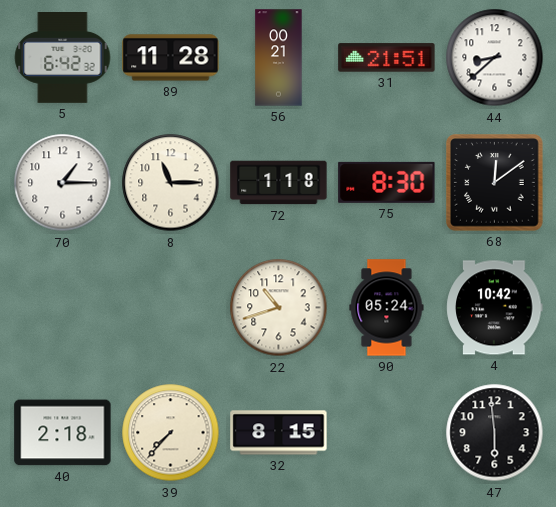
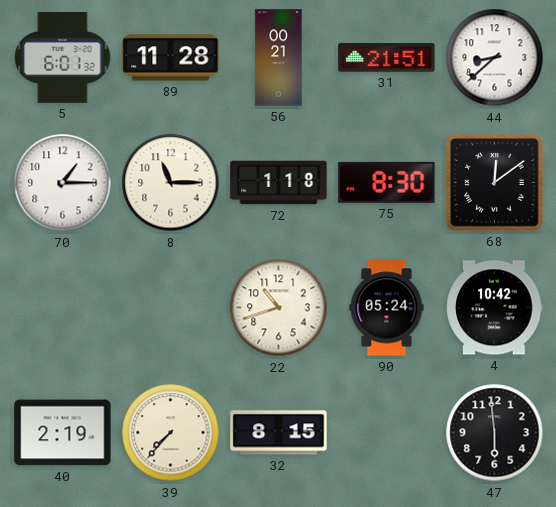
5: 6:42 -> 6:01
40: 2:18 -> 2:19
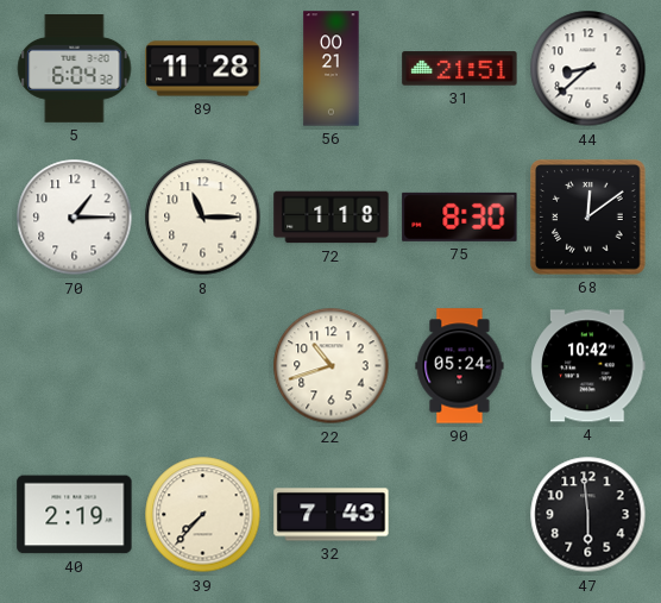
5: 6:01 -> 6:04
32: 8:15 -> 7:43
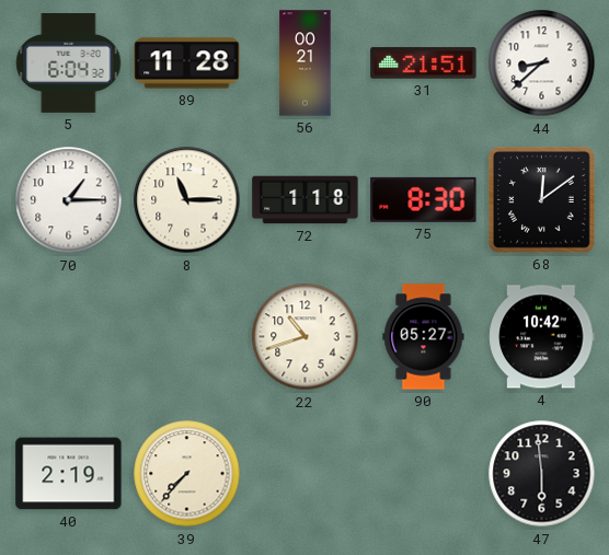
90: 05:24 -> 05:27
32: 7:43 -> none
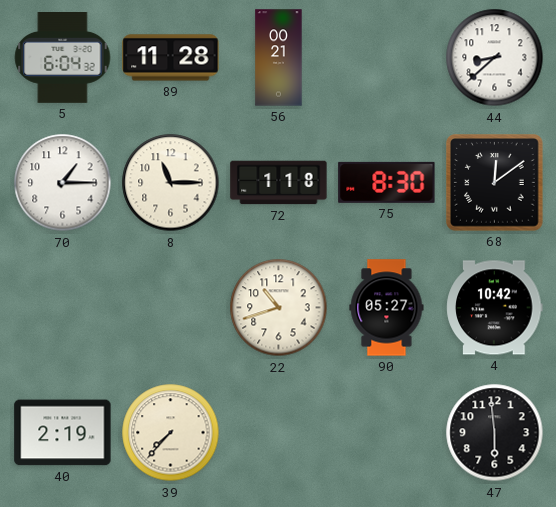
31: 21:51 -> none
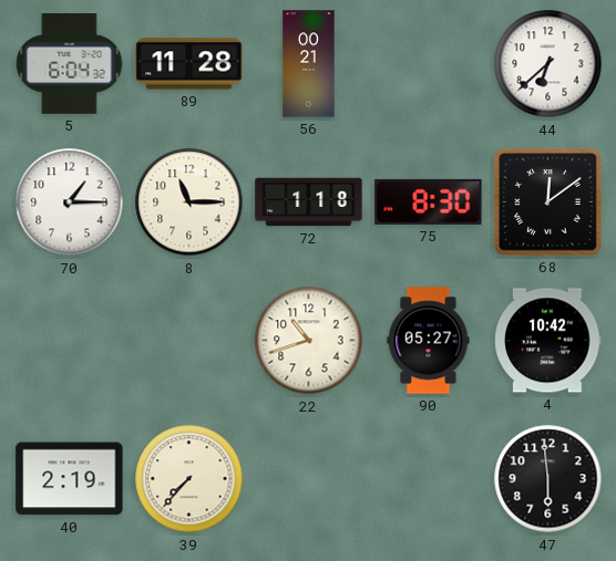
44: 8:38 -> 6:38
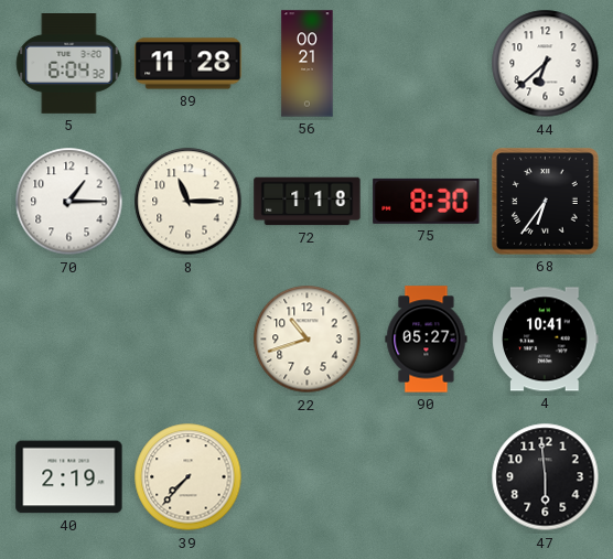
68: 12:09 -> 6:36
4: 10:42 -> 10:41
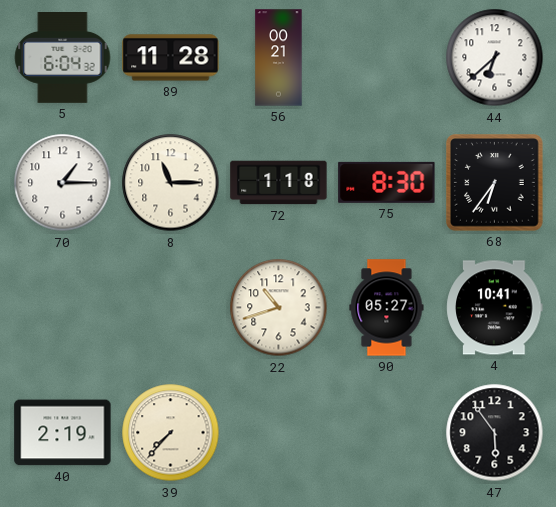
47: 5:59 -> 5:54
